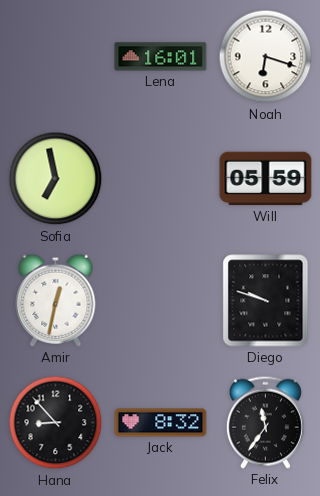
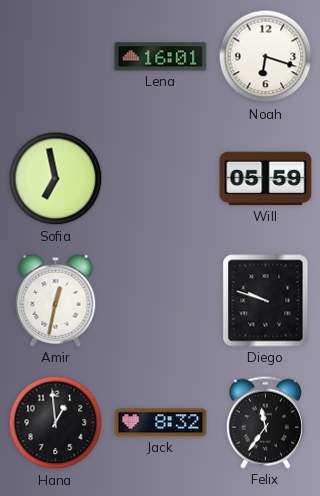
Hana: 8:53 -> 12:59
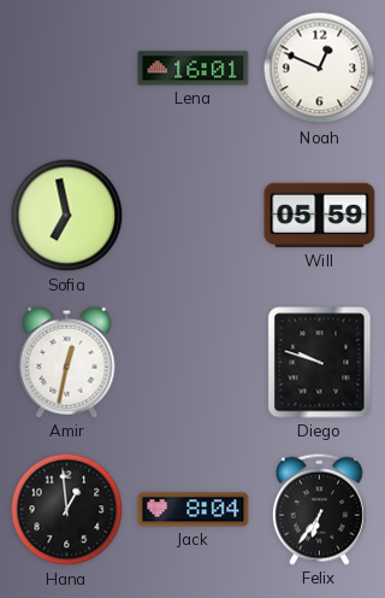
Noah: 6:18 -> 12:49
Jack: 8:32 -> 8:04
Felix: 11:36 -> 6:36
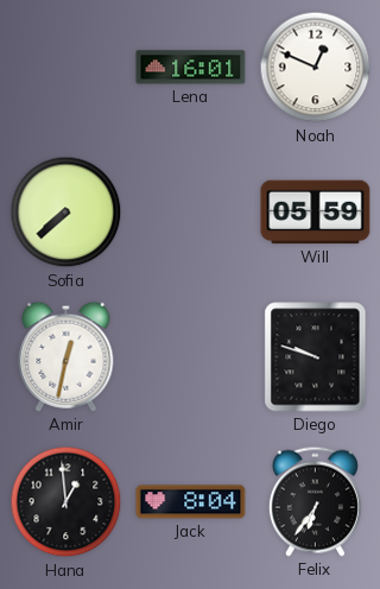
Sofia: 6:58 -> 7:38
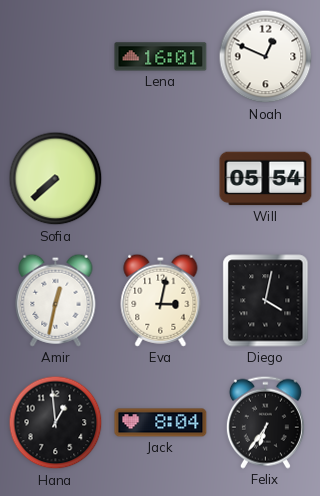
Will: 05:59 -> 05:54
Eva: none -> 3:02
Diego: 9:48 -> 4:02
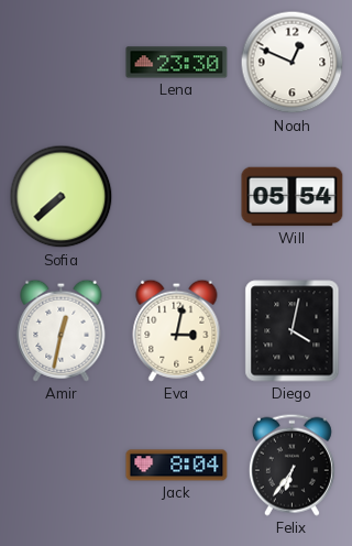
Lena: 16:01 -> 23:30
Hana: 12:59 -> none
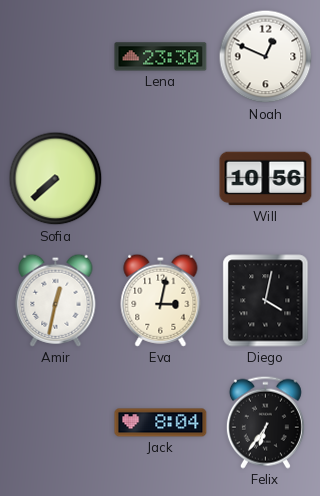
Will: 05:54 -> 10:56
